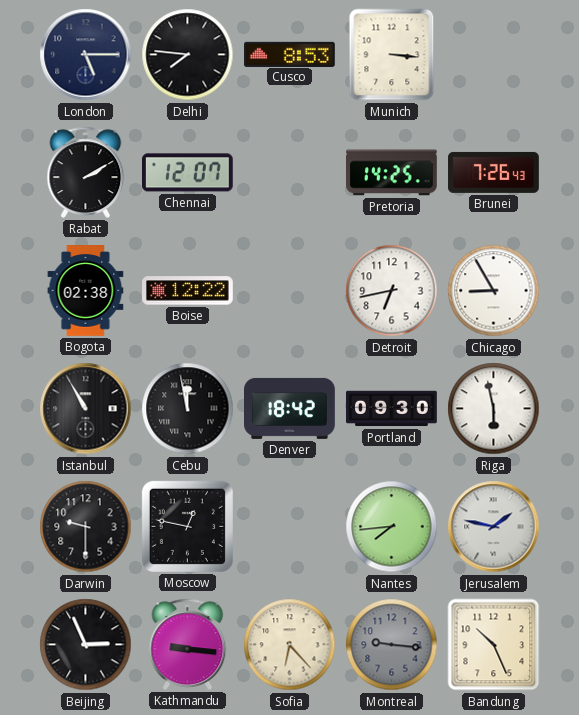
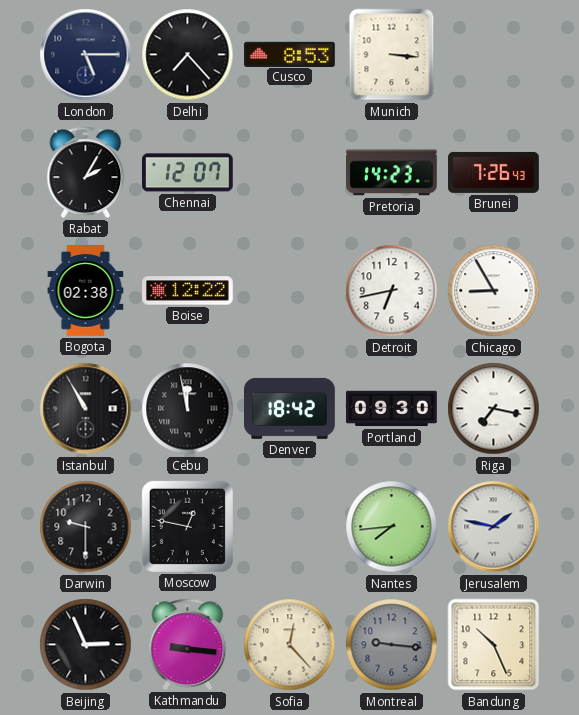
Delhi: 7:46 -> 7:23
Rabat: 2:10 -> 2:05
Pretoria: 14:25 -> 14:23
Riga: 5:58 -> 7:17
Sofia: 6:23 -> 12:23
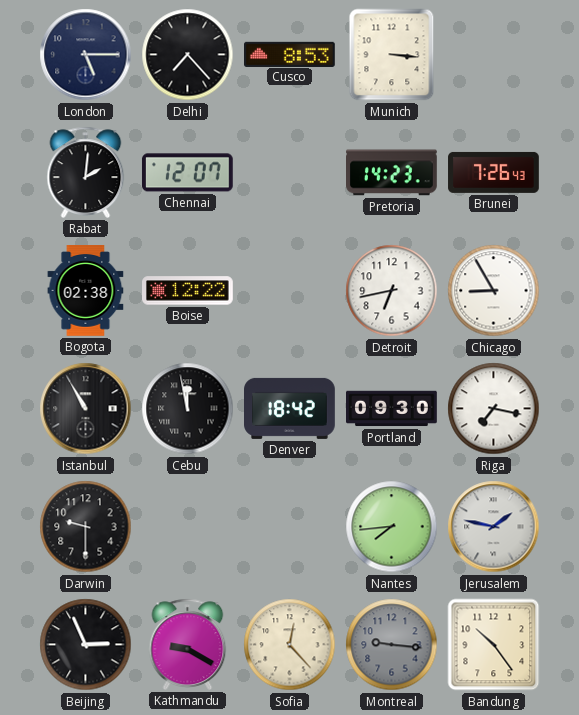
Rabat: 2:05 -> 2:01
Moscow: 12:47 -> none
Kathmandu: 9:16 -> 9:20
Bandung: 10:26 -> 10:24
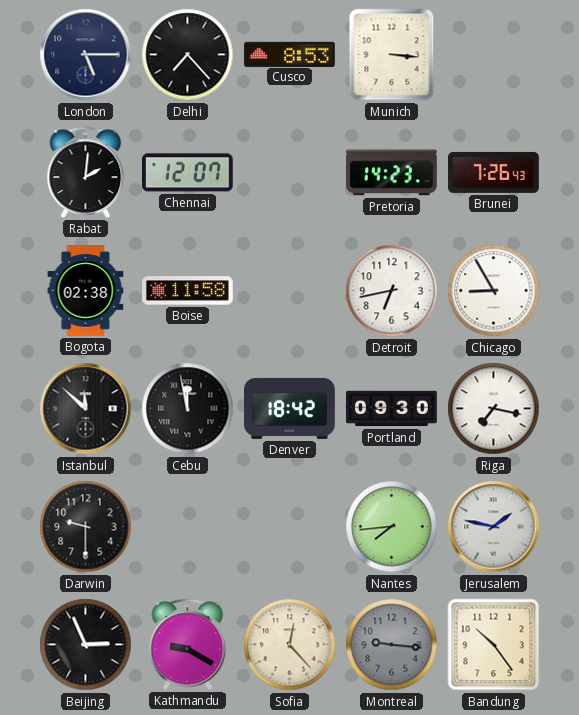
Boise: 12:22 -> 11:58
Istanbul: 10:55 -> 11:52
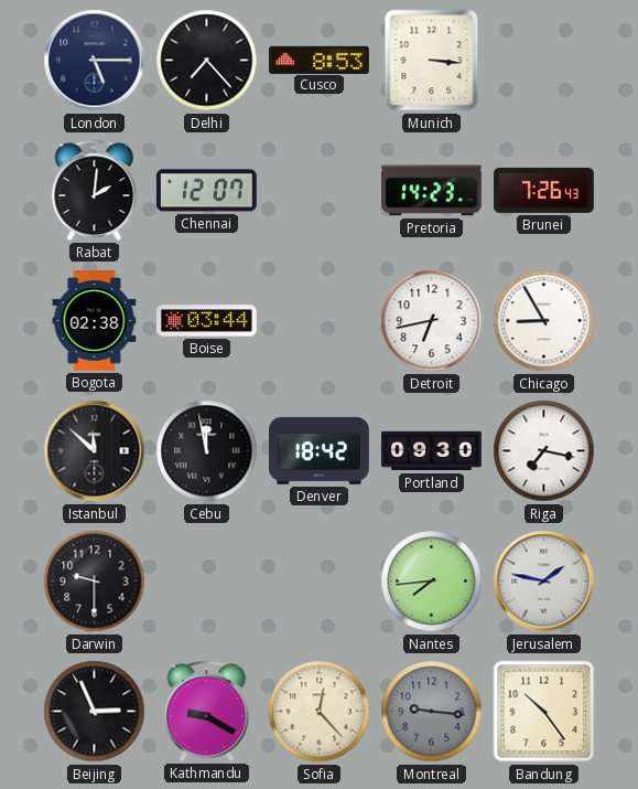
Boise: 11:58 -> 03:44
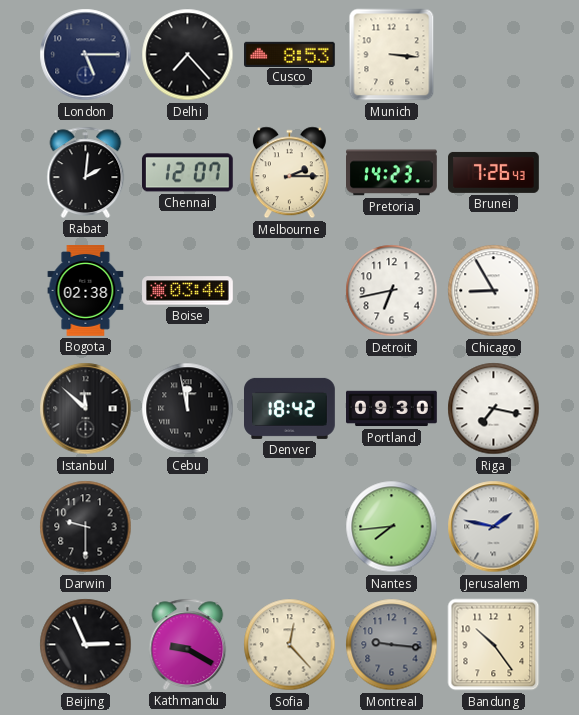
Melbourne: none -> 2:15
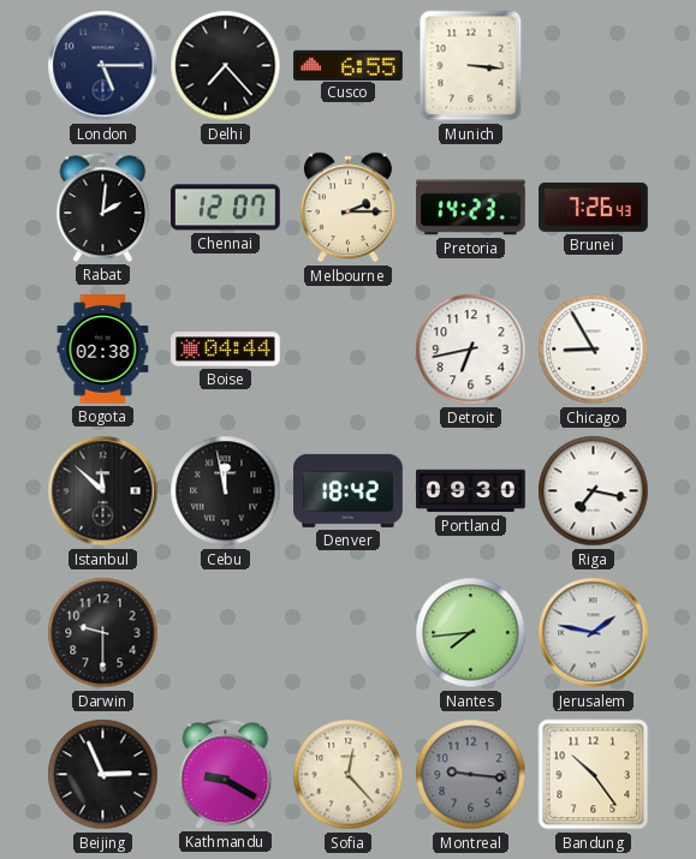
Cusco: 8:53 -> 6:55
Boise: 03:44 -> 04:44
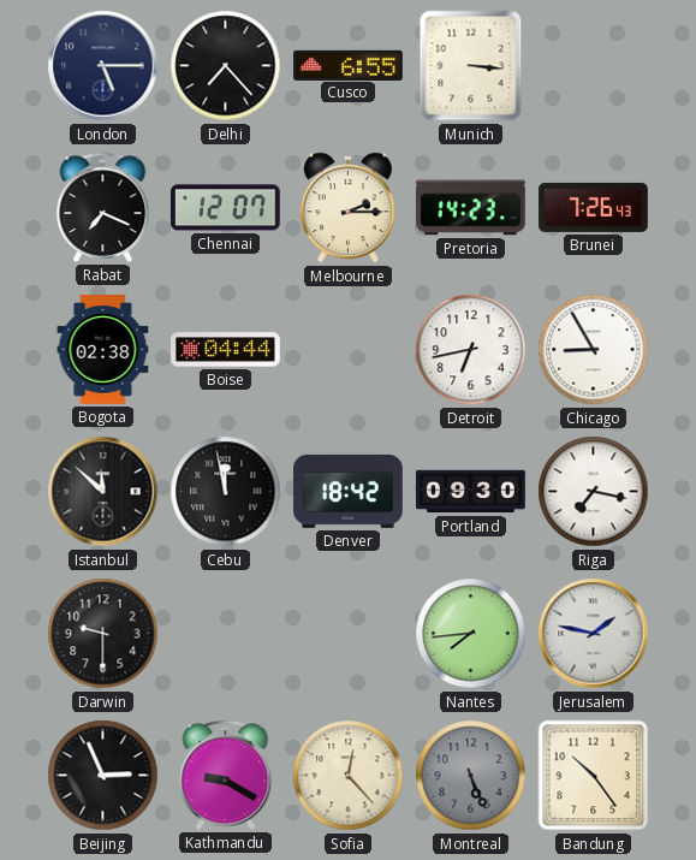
Rabat: 2:01 -> 7:19
Montreal: 9:16 -> 5:26
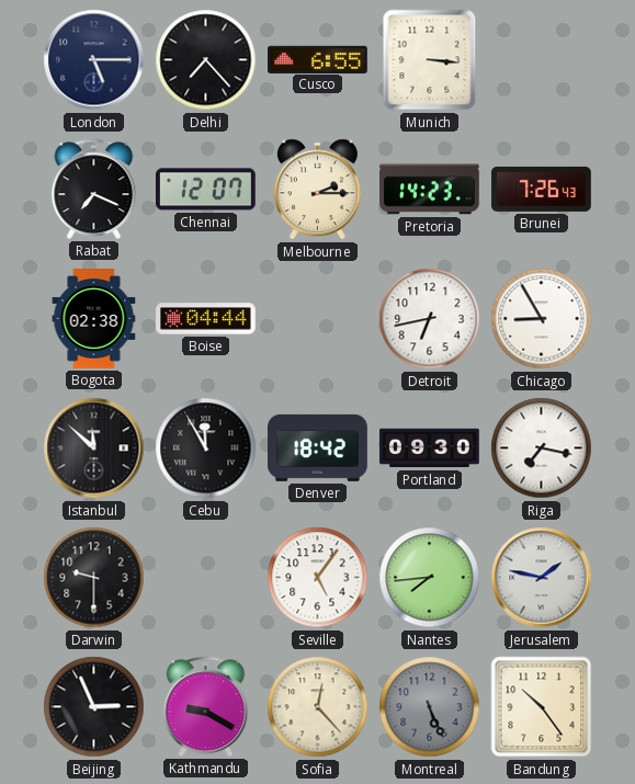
Cebu: 11:58 -> 11:55
Seville: none -> 5:06
